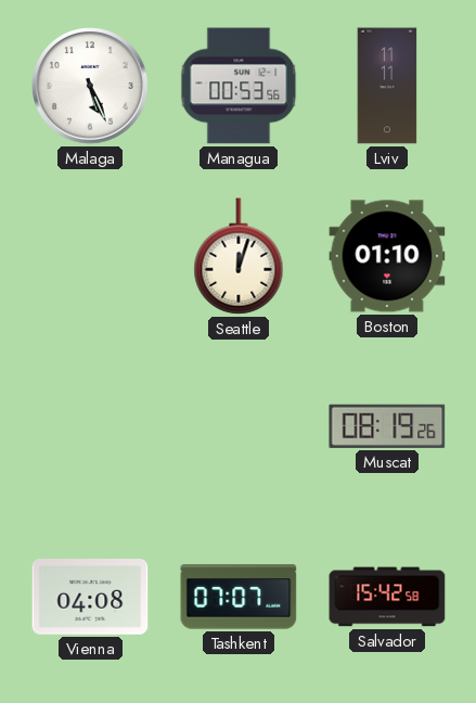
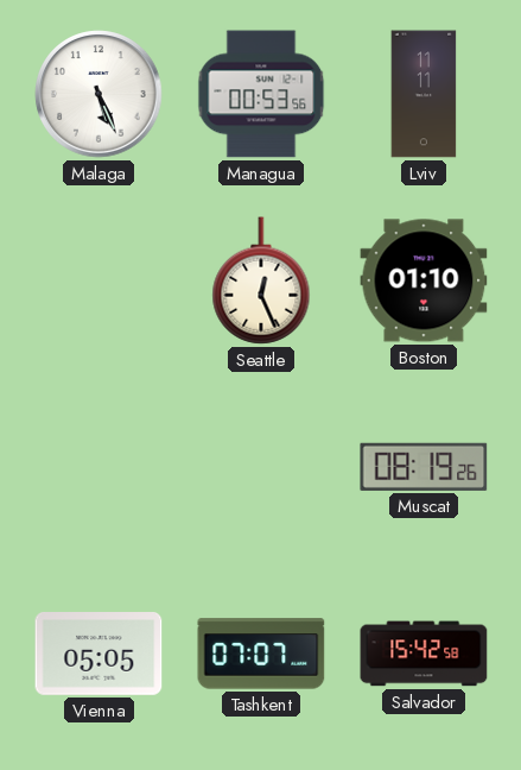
Seattle: 12:03 -> 12:26
Vienna: 04:08 -> 05:05
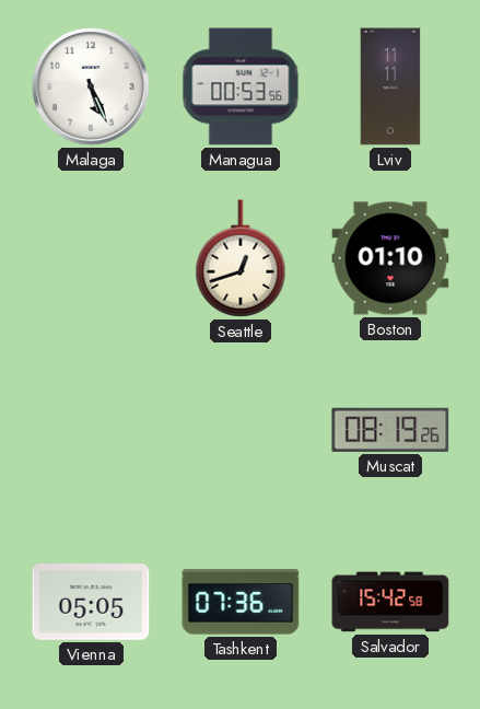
Seattle: 12:26 -> 12:42
Tashkent: 07:07 -> 07:36
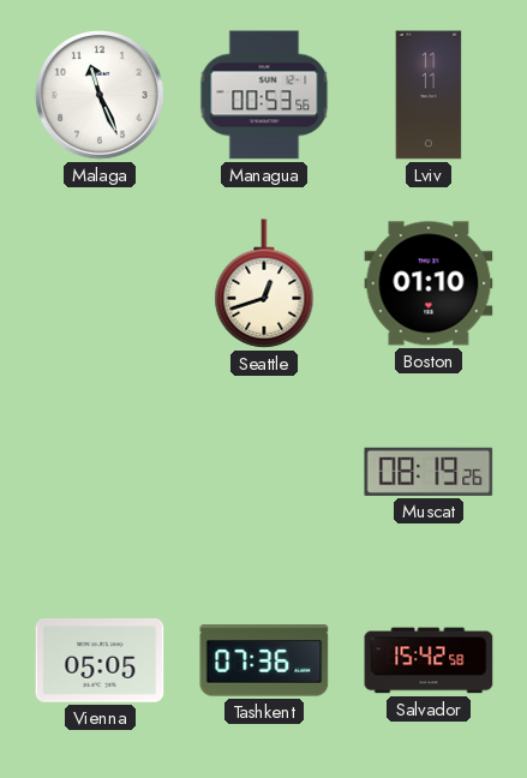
Malaga: 5:26 -> 11:26
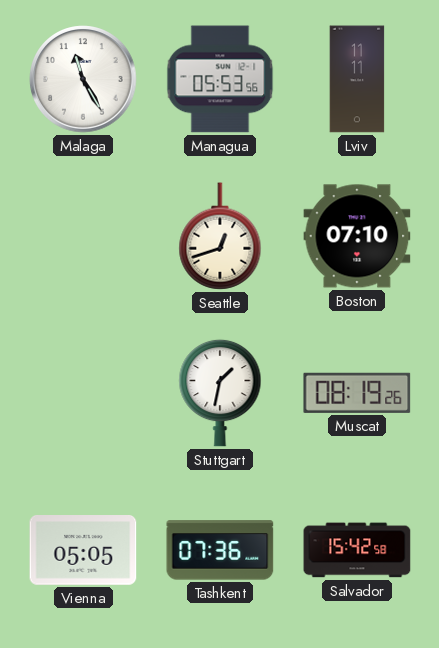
Malaga: 11:26 -> 11:25
Managua: 00:53 -> 05:53
Boston: 01:10 -> 07:10
Stuttgart: none -> 1:32
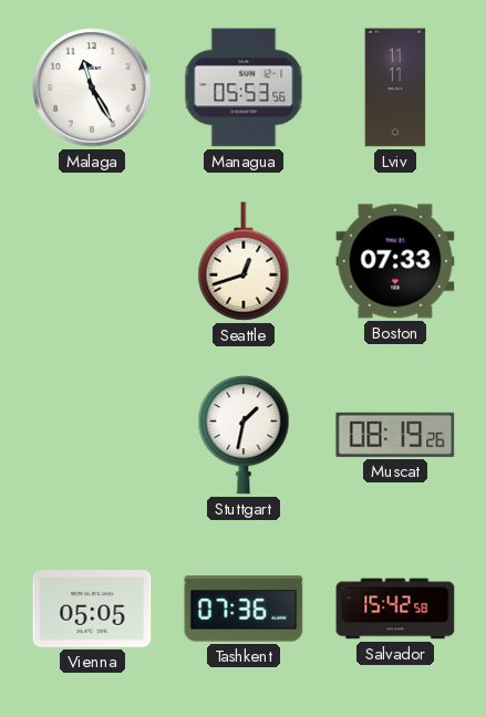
Boston: 07:10 -> 07:33
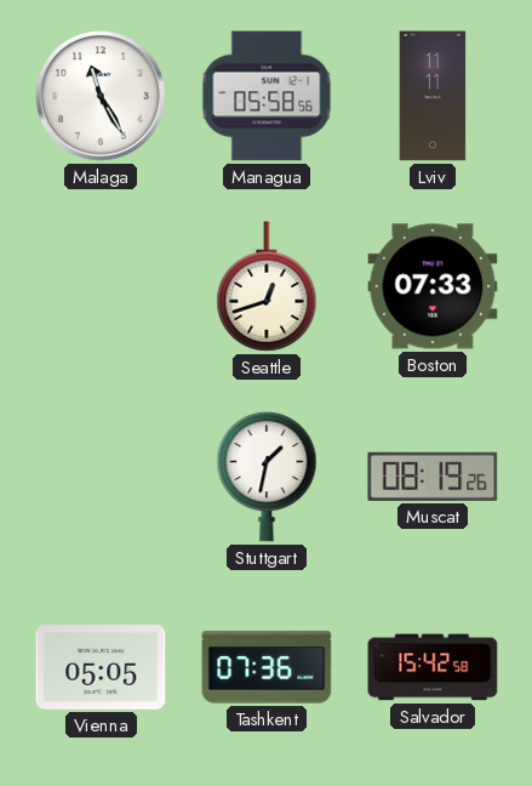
Managua: 05:53 -> 05:58
